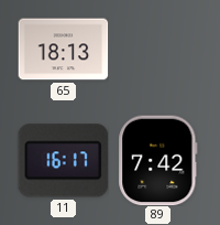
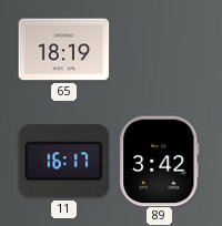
65: 18:13 -> 18:19
89: 7:42 -> 3:42
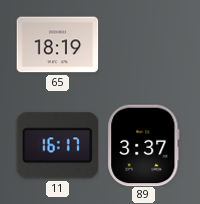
89: 3:42 -> 3:37
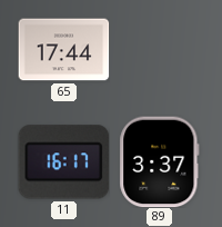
65: 18:19 -> 17:44
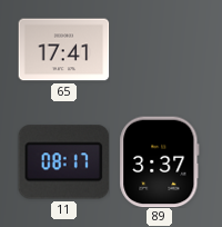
65: 17:44 -> 17:41
11: 16:17 -> 08:17
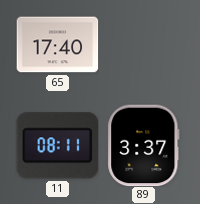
65: 17:41 -> 17:40
11: 08:17 -> 08:11
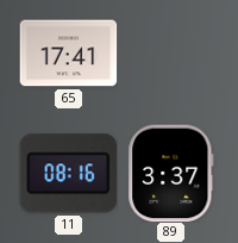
65: 17:40 -> 17:41
11: 08:11 -> 08:16
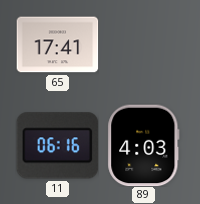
11: 08:16 -> 06:16
89: 3:37 -> 4:03
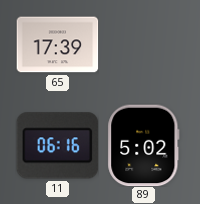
65: 17:41 -> 17:39
89: 4:03 -> 5:02
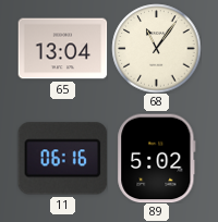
65: 17:39 -> 13:04
68: none -> 11:06
